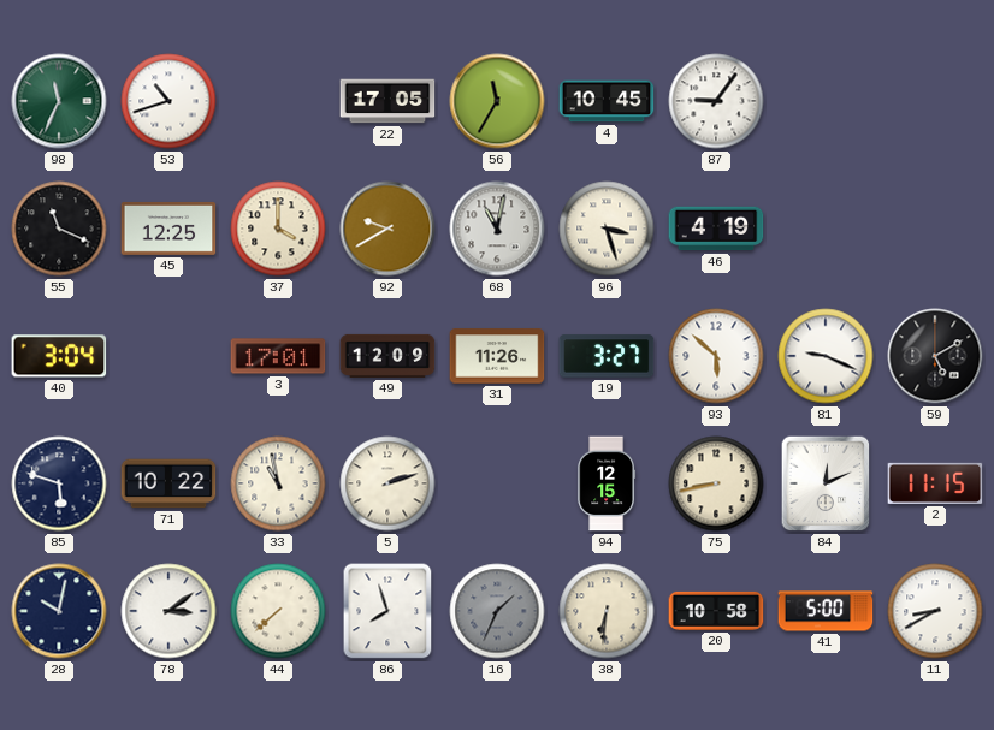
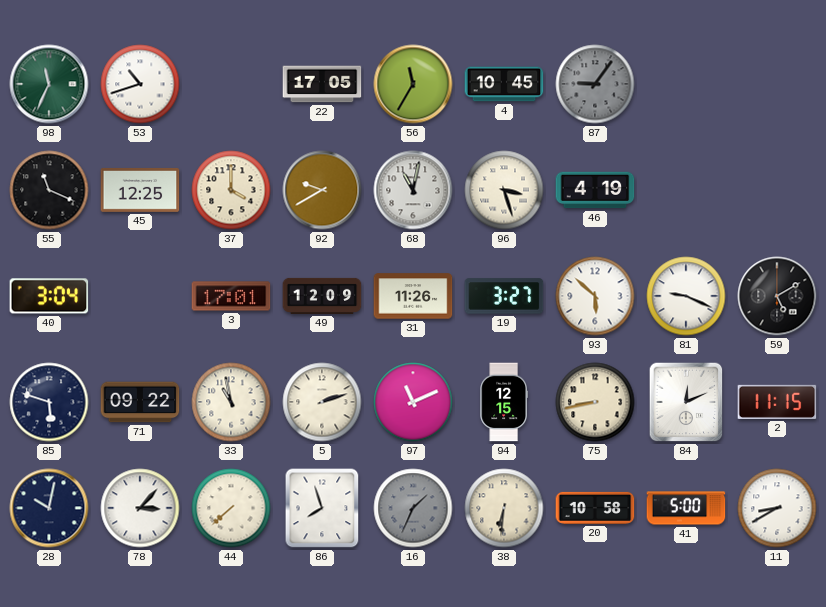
87 dial: white -> grey
71: 10:22 -> 09:22
97: none -> 11:11
78: 3:09 -> 3:07
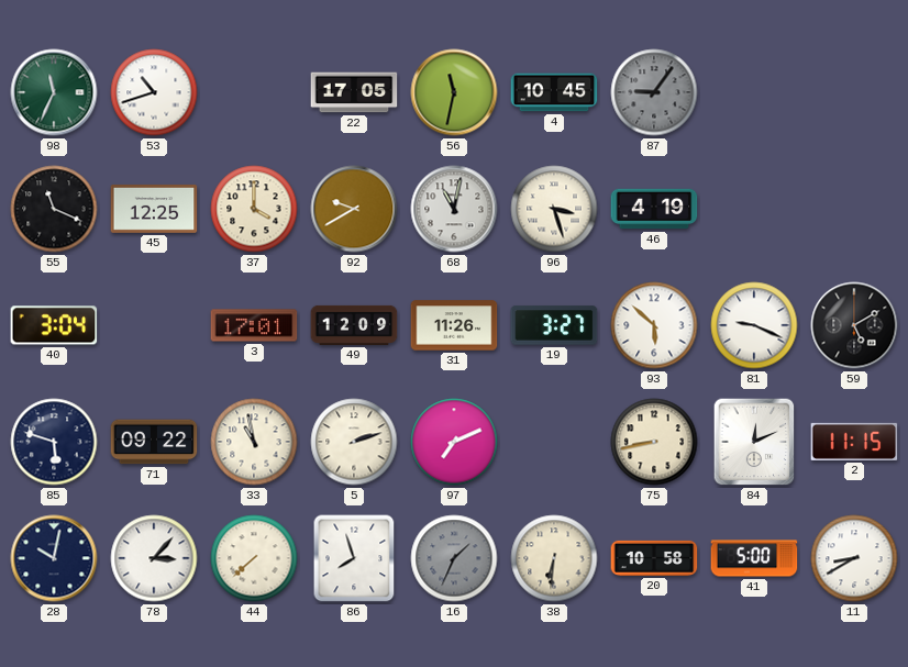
56: 11:35 -> 11:32
97: 11:11 -> 7:11
94: 12:15 -> none
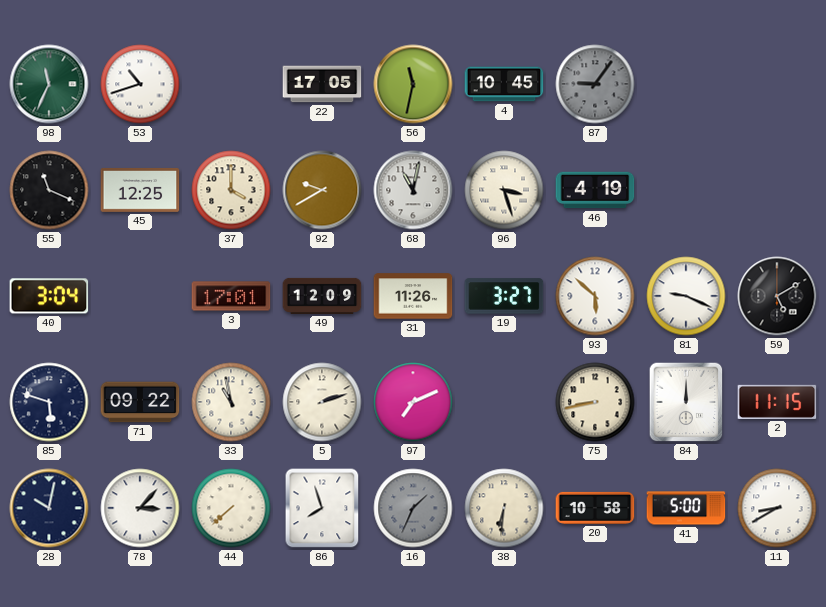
84: 12:11 -> 12:00
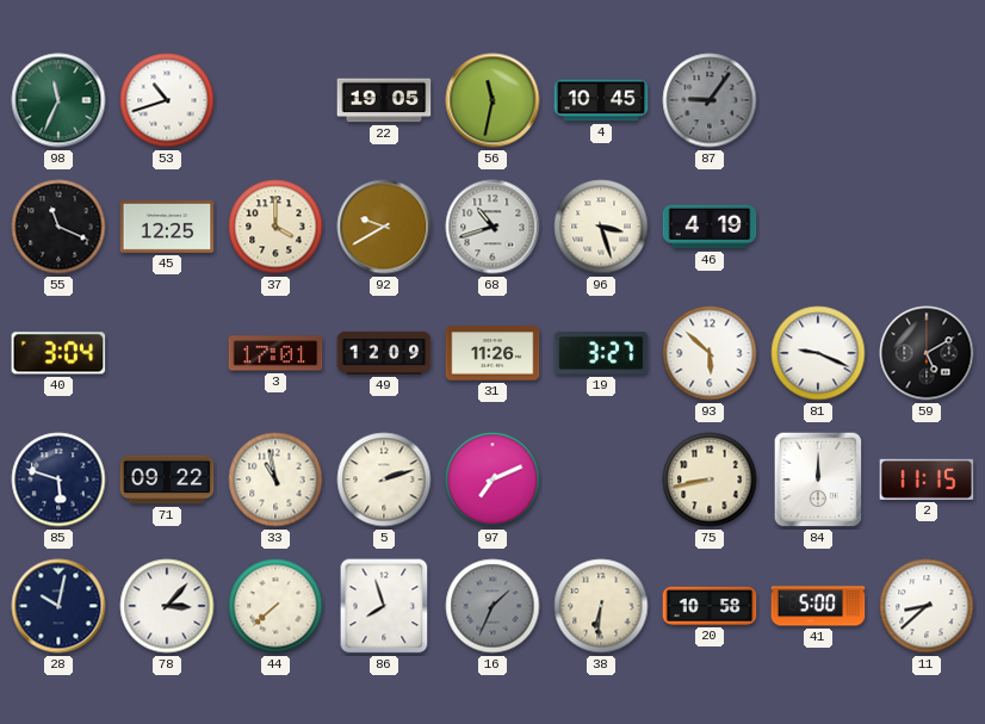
22: 17:05 -> 19:05
68: 11:02 -> 10:42
11: 8:40 -> 8:38
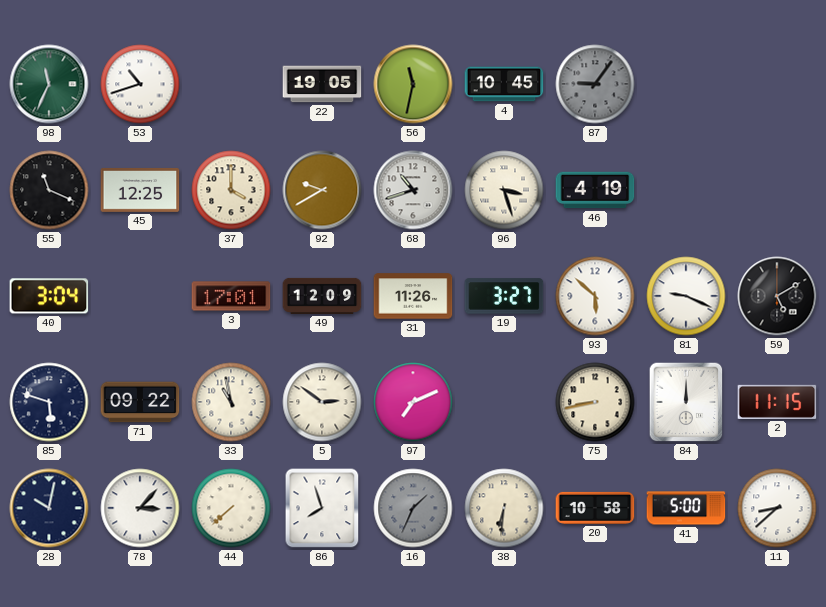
5: 2:12 -> 2:51
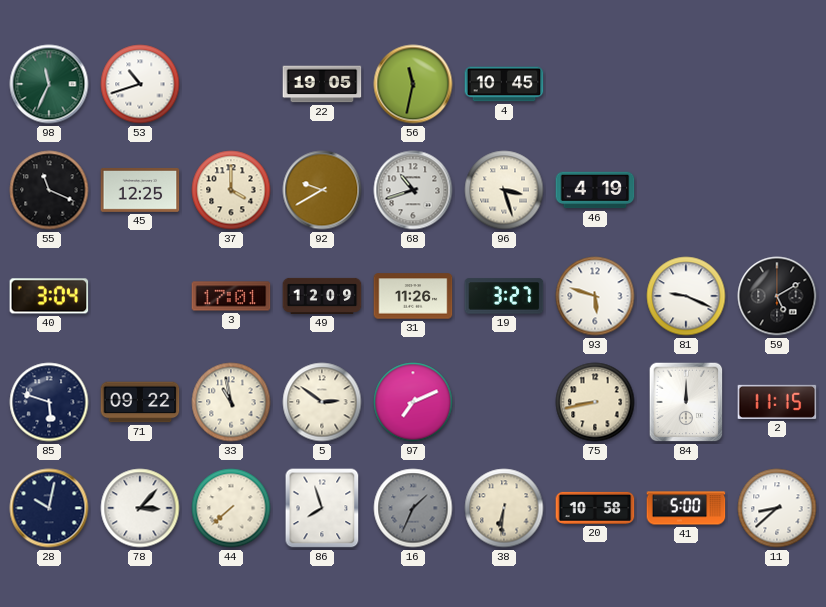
87: 9:06 -> none
93: 5:52 -> 5:48
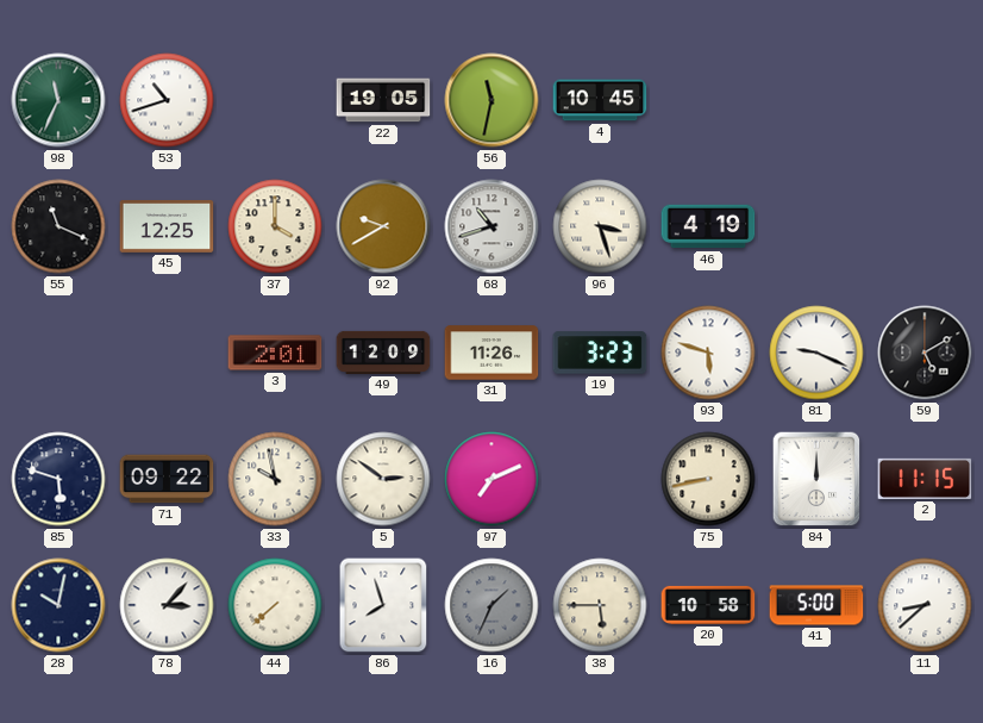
40: 3:04 -> none
3: 17:01 -> 2:01
19: 3:27 -> 3:23
33: 10:58 -> 9:58
38: 6:31 -> 5:45
